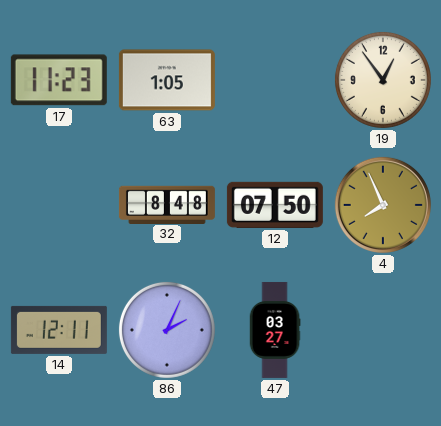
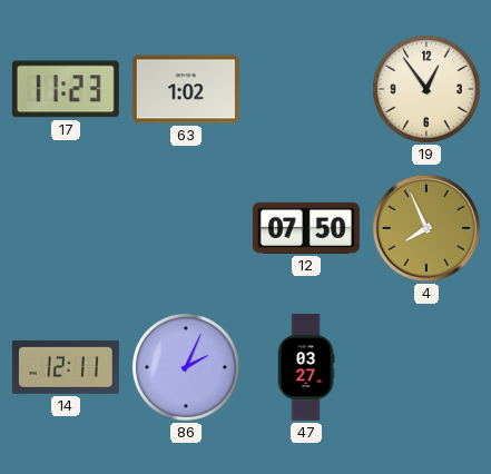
63: 1:05 -> 1:02
32: 8:48 -> none
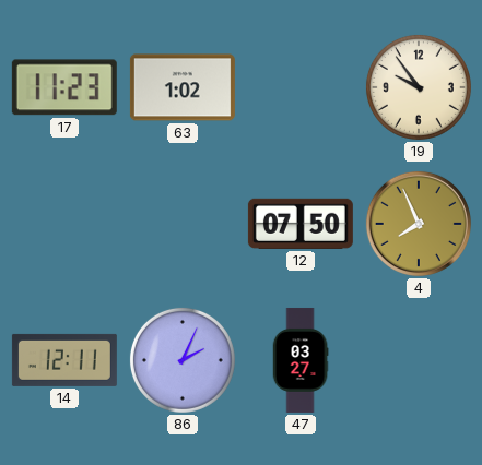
19: 12:54 -> 9:54
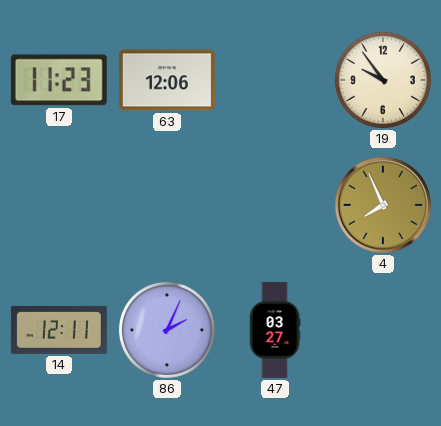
63: 1:02 -> 12:06
12: 07:50 -> none
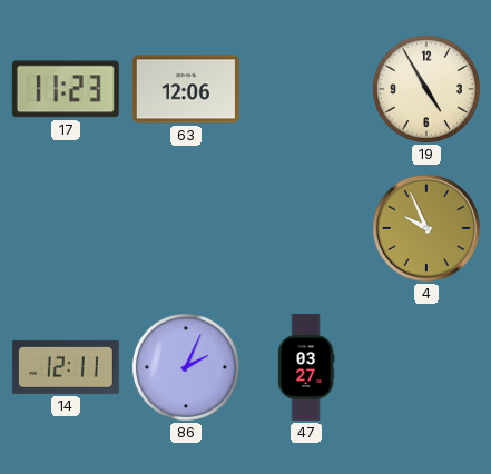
19: 9:54 -> 4:55
4: 7:56 -> 9:56
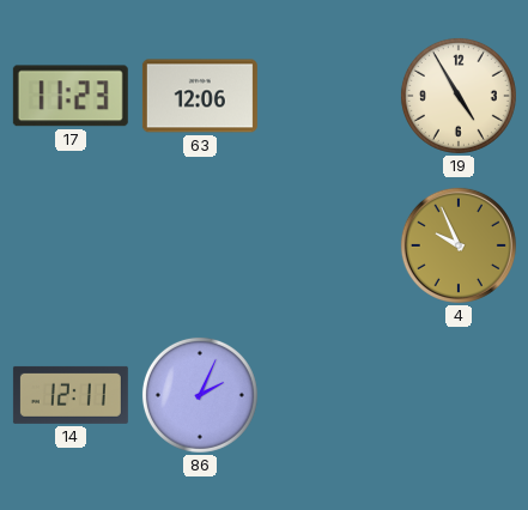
47: 03:27 -> none
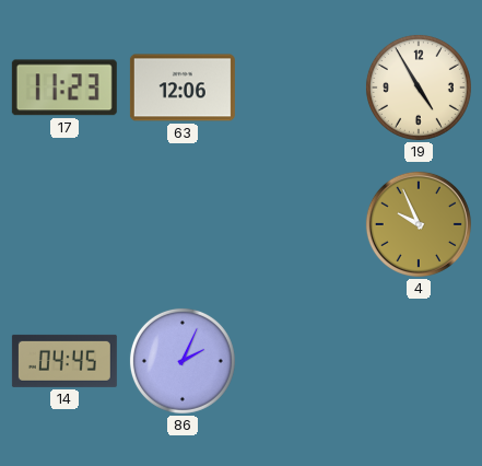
14: 12:11 -> 04:45
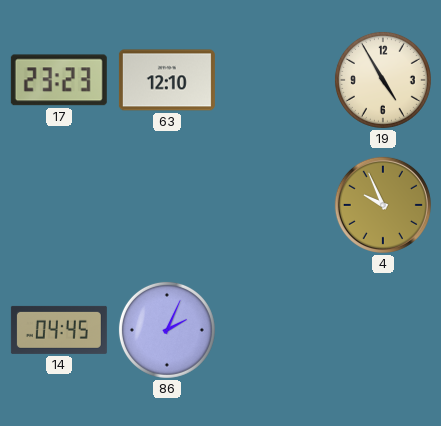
17: 11:23 -> 23:23
63: 12:06 -> 12:10
